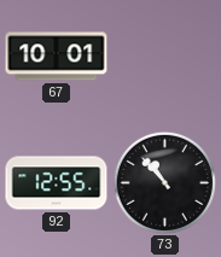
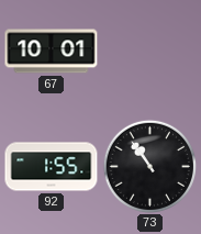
92: 12:55 -> 1:55
73: 10:53 -> 10:54
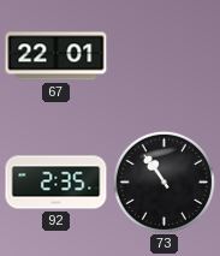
67: 10:01 -> 22:01
92: 1:55 -> 2:35
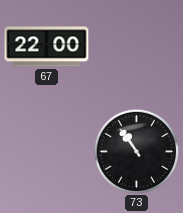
67: 22:01 -> 22:00
92: 2:35 -> none
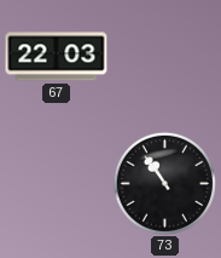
67: 22:00 -> 22:03
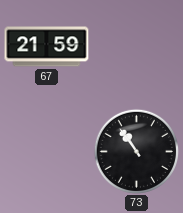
67: 22:03 -> 21:59
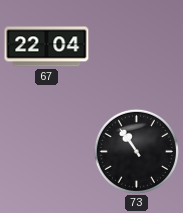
67: 21:59 -> 22:04
